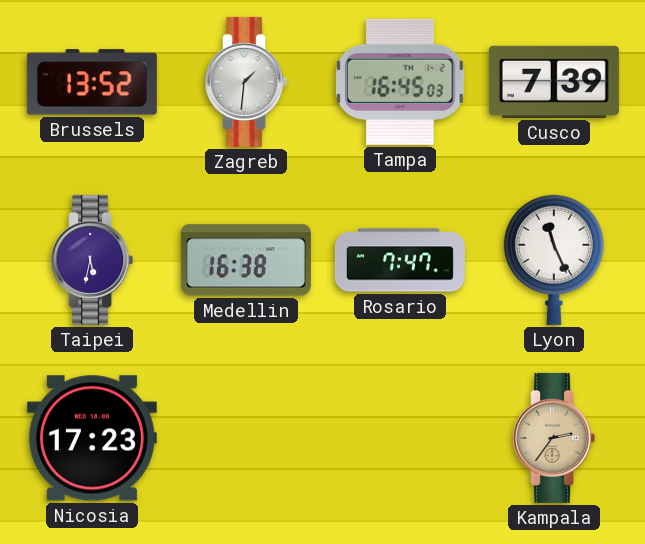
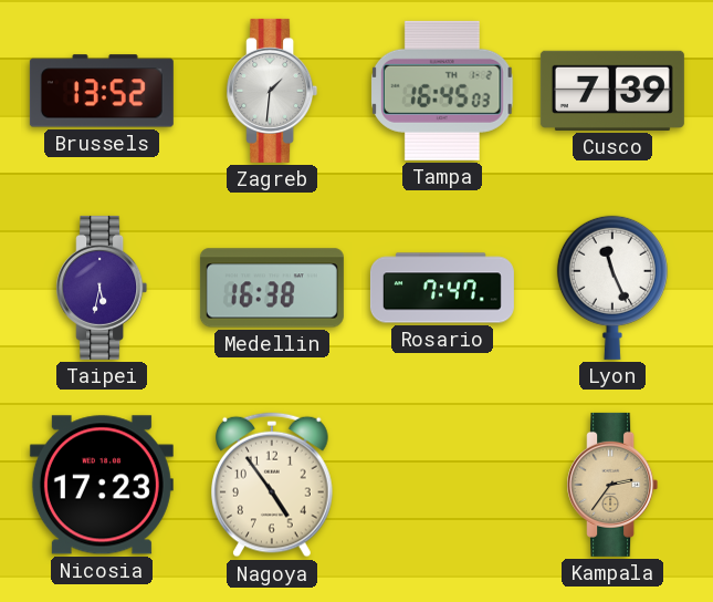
Nagoya: none -> 4:54
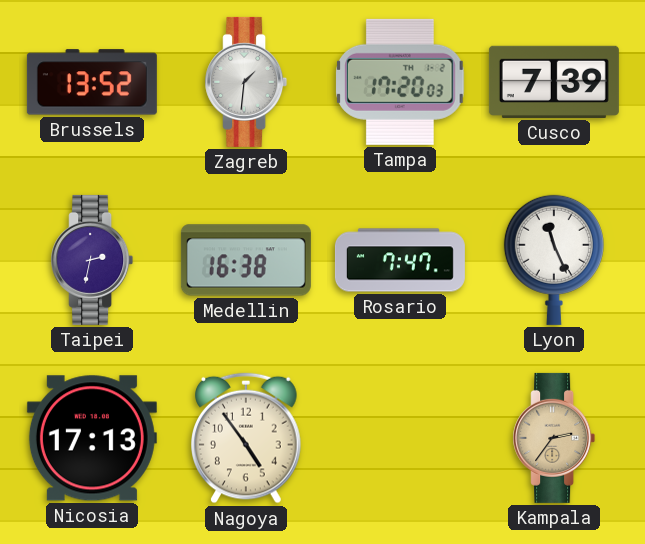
Tampa: 16:45 -> 17:20
Taipei: 5:32 -> 2:32
Nicosia: 17:23 -> 17:13
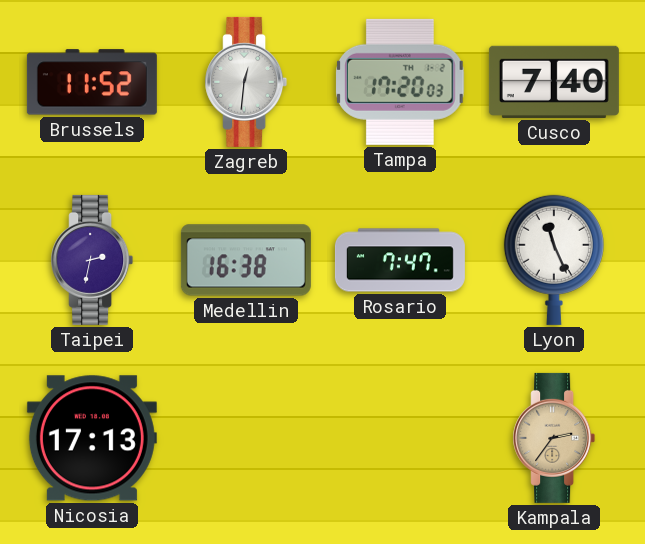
Brussels: 13:52 -> 11:52
Zagreb: 1:31 -> 12:31
Cusco: 7:39 -> 7:40
Nagoya: 4:54 -> none
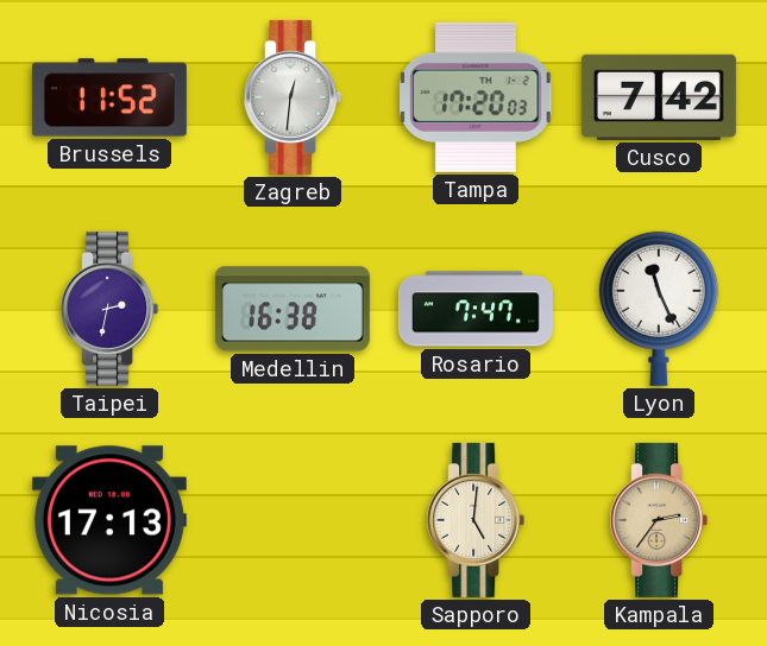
Cusco: 7:40 -> 7:42
Sapporo: none -> 5:01
